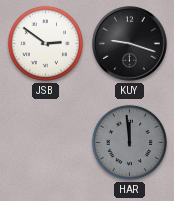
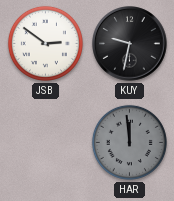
KUY: 9:18 -> 9:32
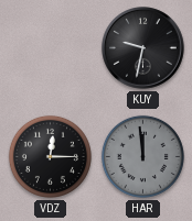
JSB: 2:51 -> none
VDZ: none -> 12:15
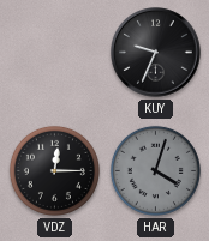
KUY: 9:32 -> 9:34
HAR: 11:59 -> 4:03
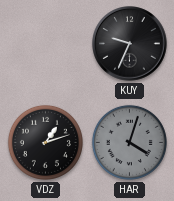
VDZ: 12:15 -> 1:12
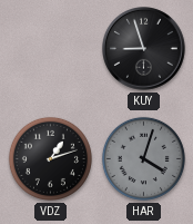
KUY: 9:34 -> 8:57
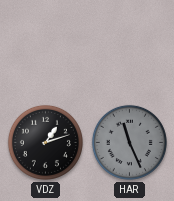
KUY: 8:57 -> none
HAR: 4:03 -> 11:26
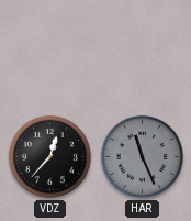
VDZ: 1:12 -> 12:37
